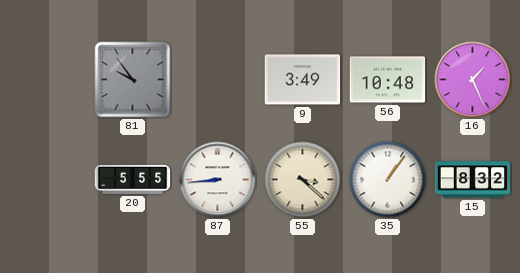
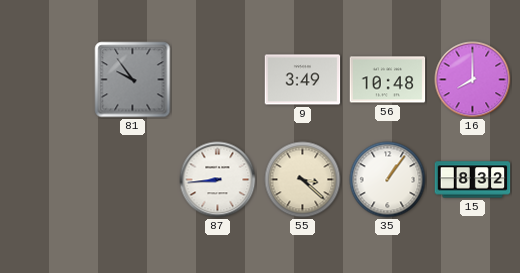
16: 1:26 -> 8:00
20: 5:55 -> none
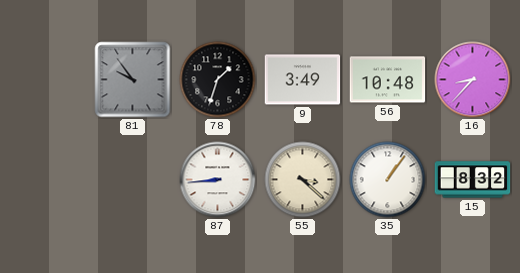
78: none -> 1:33
16: 8:00 -> 8:37
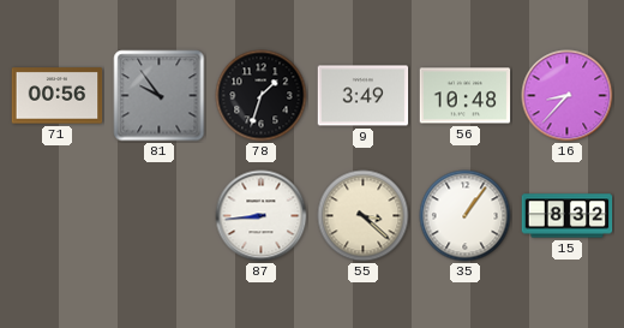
71: none -> 00:56
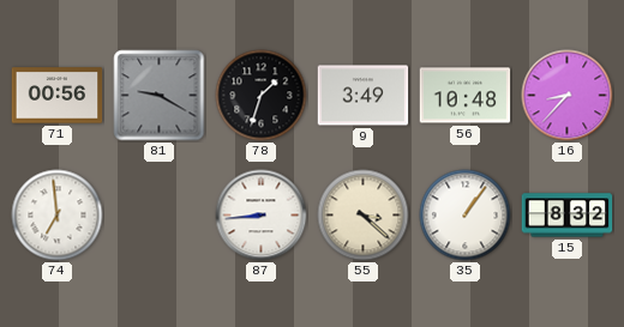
81: 9:54 -> 9:20
74: none -> 6:59
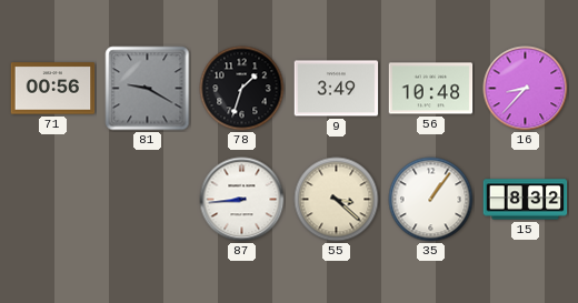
74: 6:59 -> none
